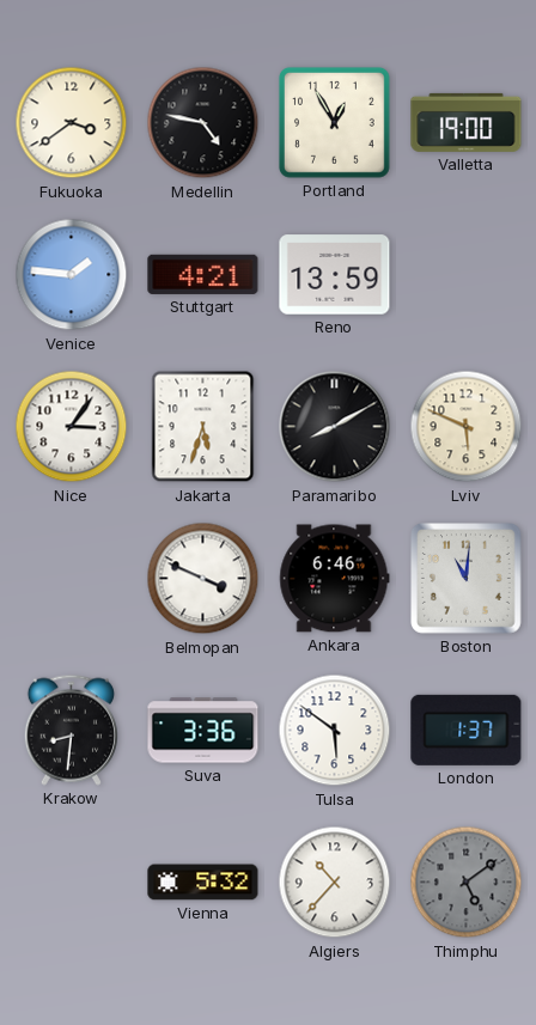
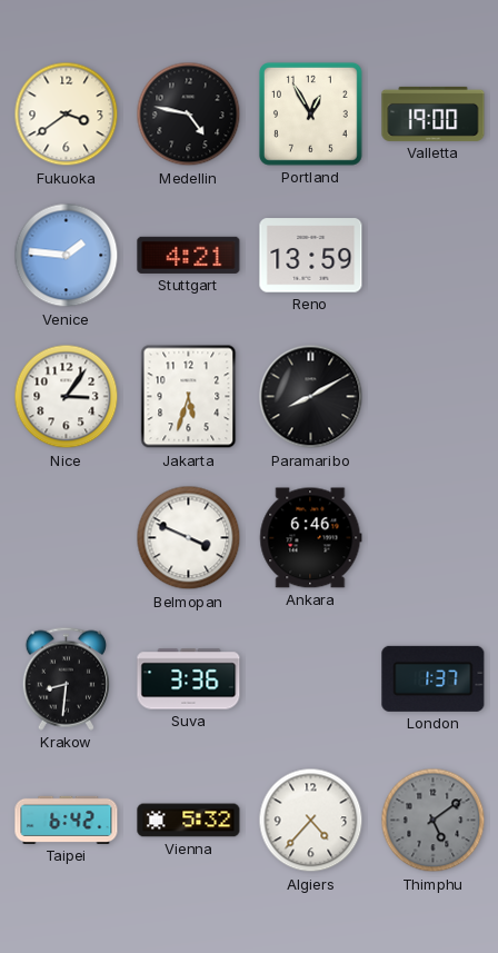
Lviv: 5:49 -> none
Boston: 11:01 -> none
Tulsa: 5:51 -> none
Taipei: none -> 6:42
Algiers: 10:37 -> 4:37
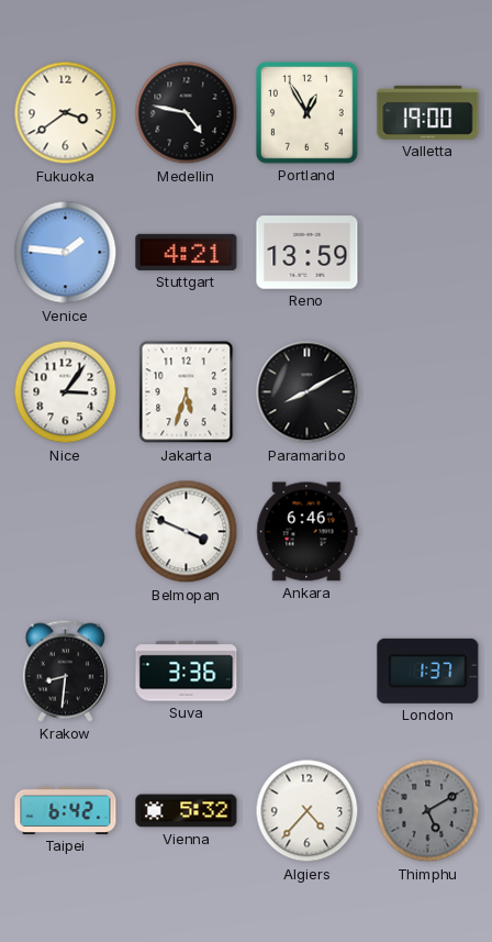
Thimphu: 5:09 -> 5:10
